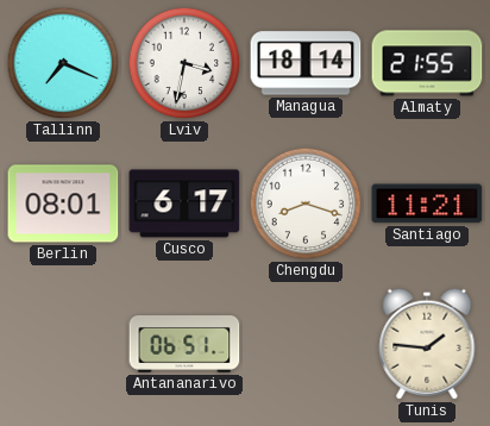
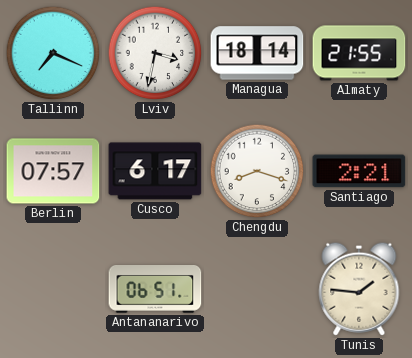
Berlin: 08:01 -> 07:57
Santiago: 11:21 -> 2:21
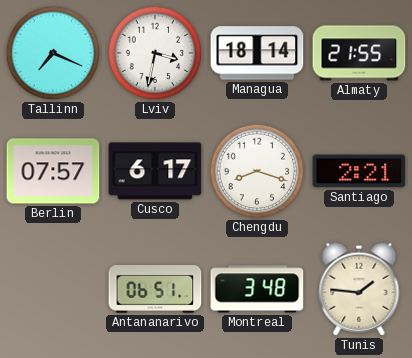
Montreal: none -> 3:48
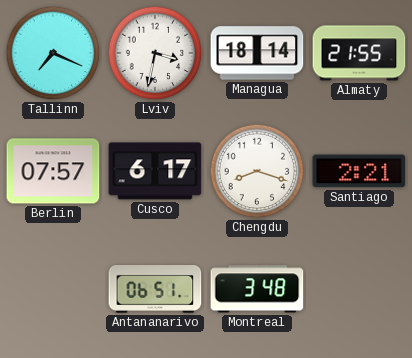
Tunis: 1:46 -> none
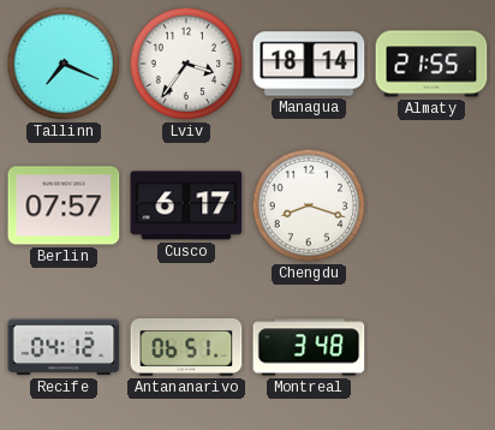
Lviv: 3:32 -> 3:36
Santiago: 2:21 -> none
Recife: none -> 04:12
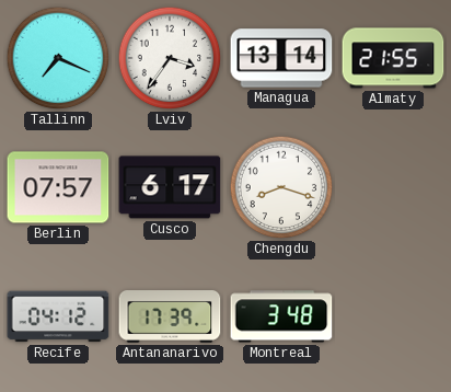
Managua: 18:14 -> 13:14
Antananarivo: 06:51 -> 17:39
